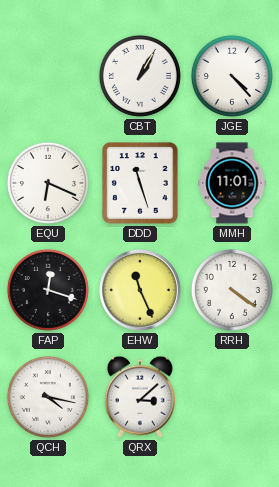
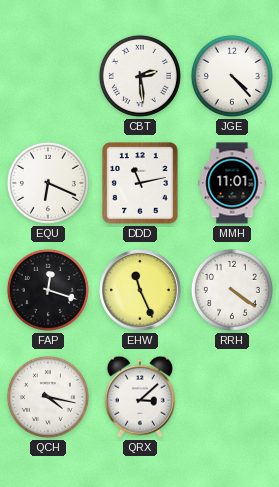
CBT: 1:05 -> 2:29
DDD: 11:27 -> 11:13
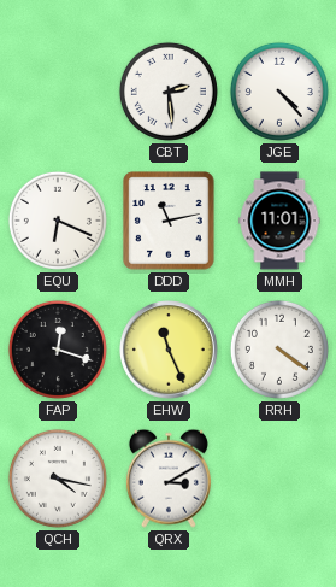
QRX: 3:08 -> 3:10
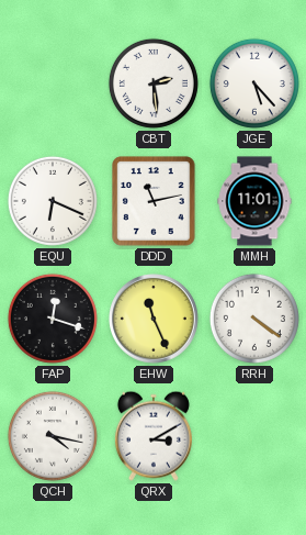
JGE: 4:23 -> 5:23
